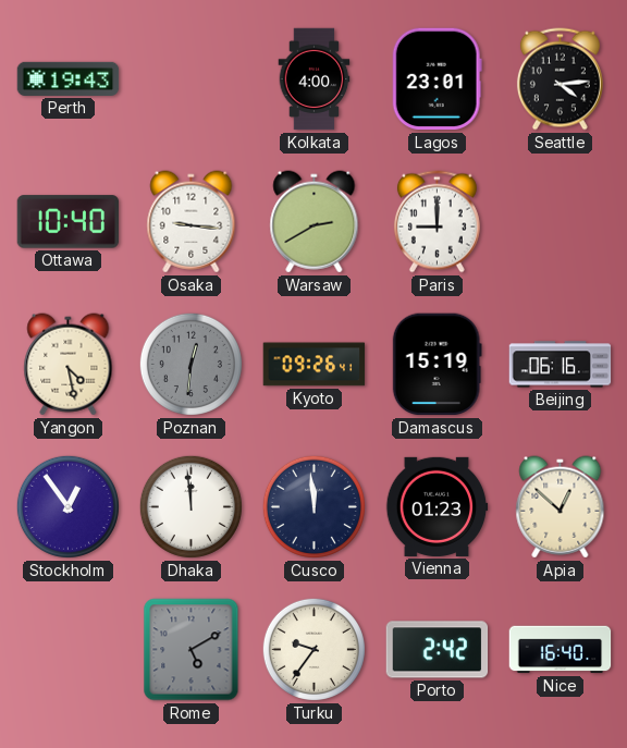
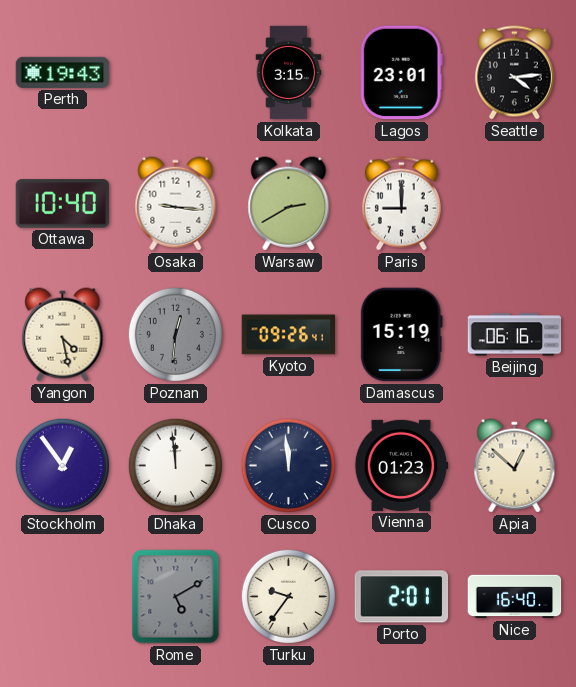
Kolkata: 4:00 -> 3:15
Porto: 2:42 -> 2:01
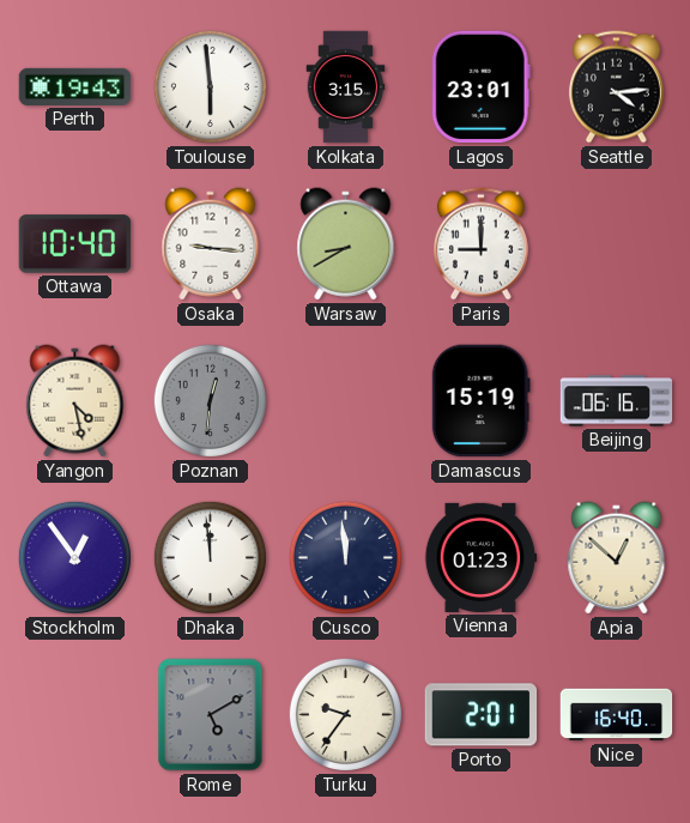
Toulouse: none -> 5:59
Warsaw: 2:40 -> 8:40
Kyoto: 09:26 -> none
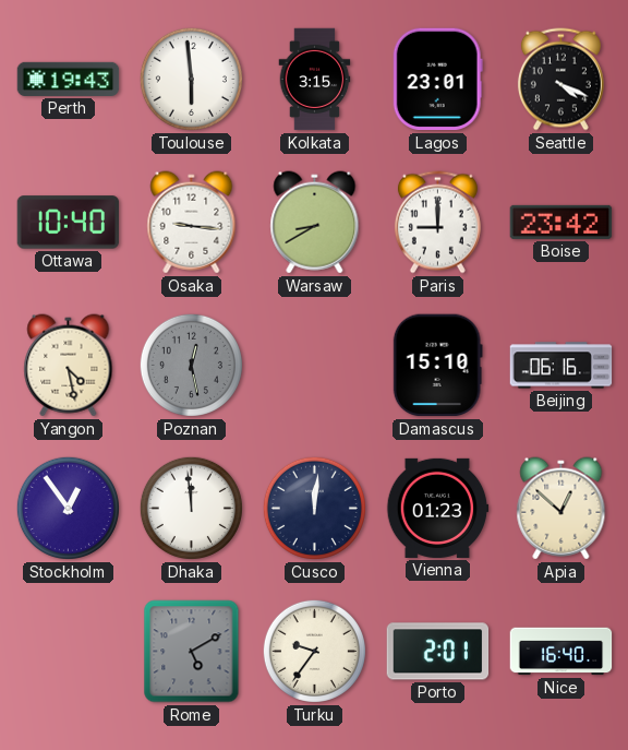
Seattle: 4:14 -> 4:19
Boise: none -> 23:42
Poznan: 12:31 -> 12:28
Damascus: 15:19 -> 15:10
Cusco: 11:59 -> 12:01
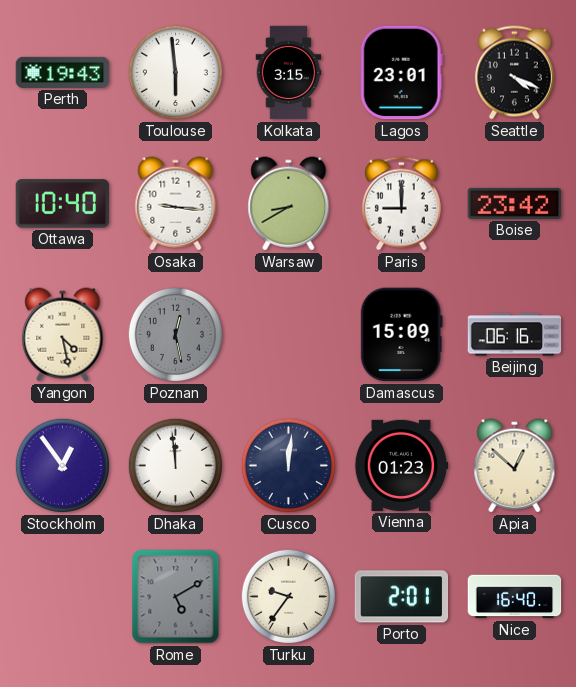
Damascus: 15:10 -> 15:09
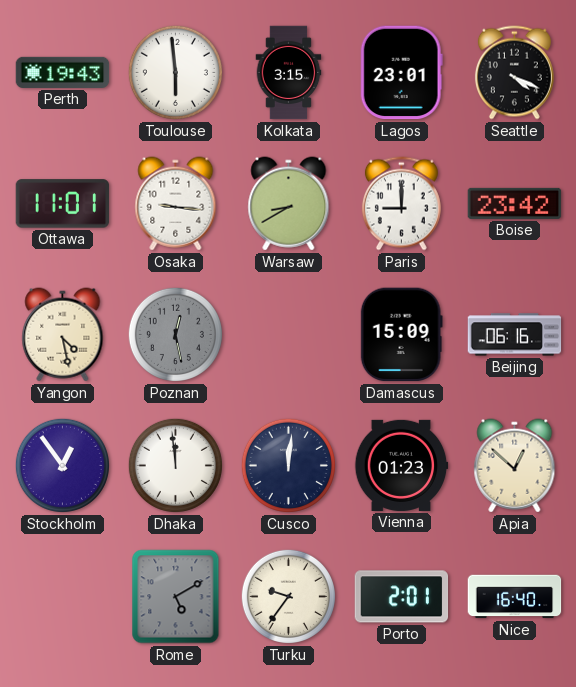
Ottawa: 10:40 -> 11:01
